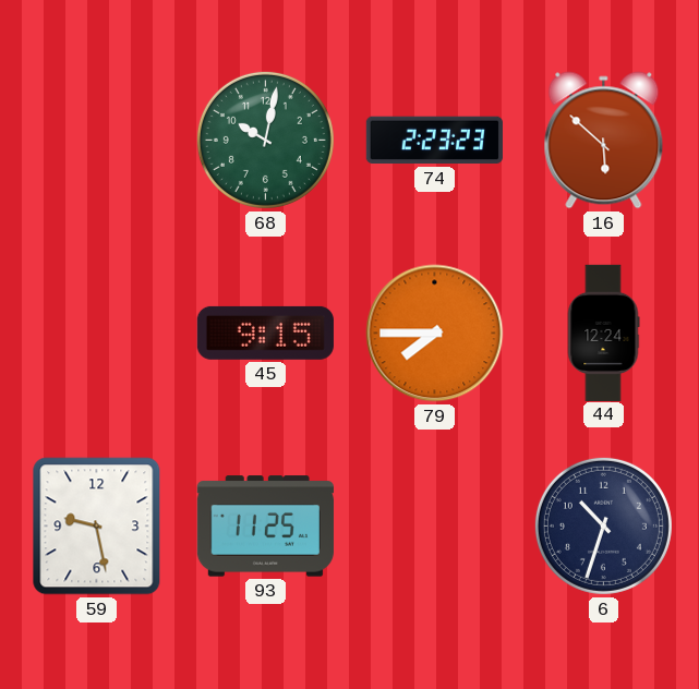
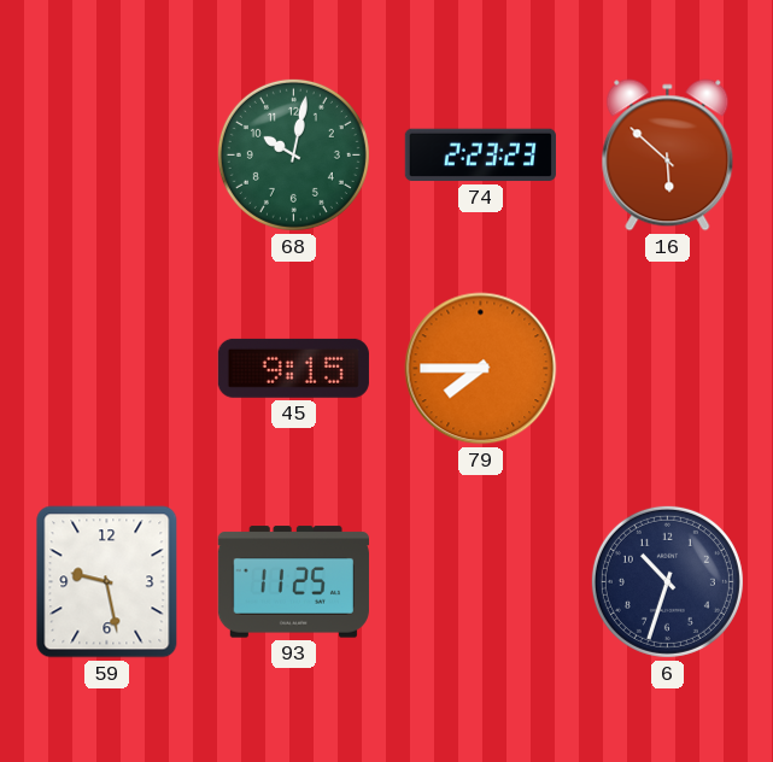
44: 12:24 -> none
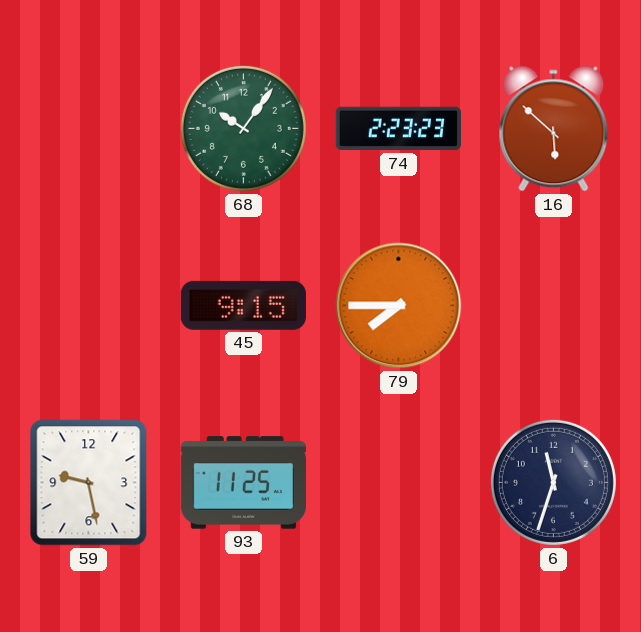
68: 10:02 -> 10:06
6: 10:33 -> 11:33
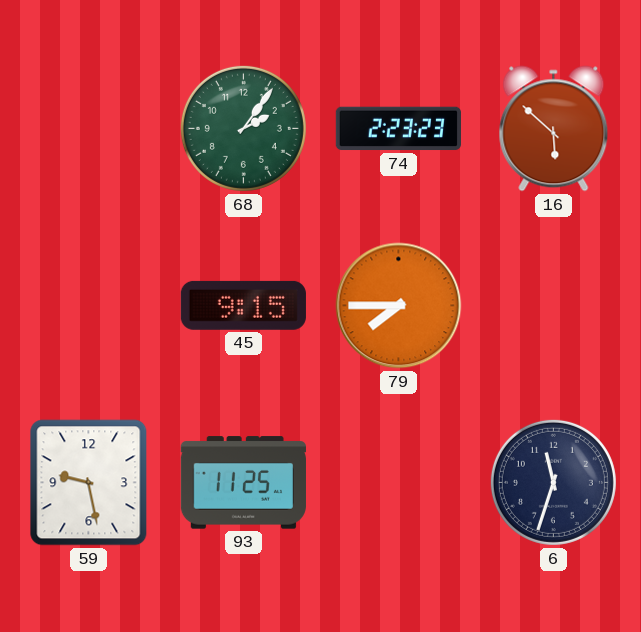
68: 10:06 -> 2:06
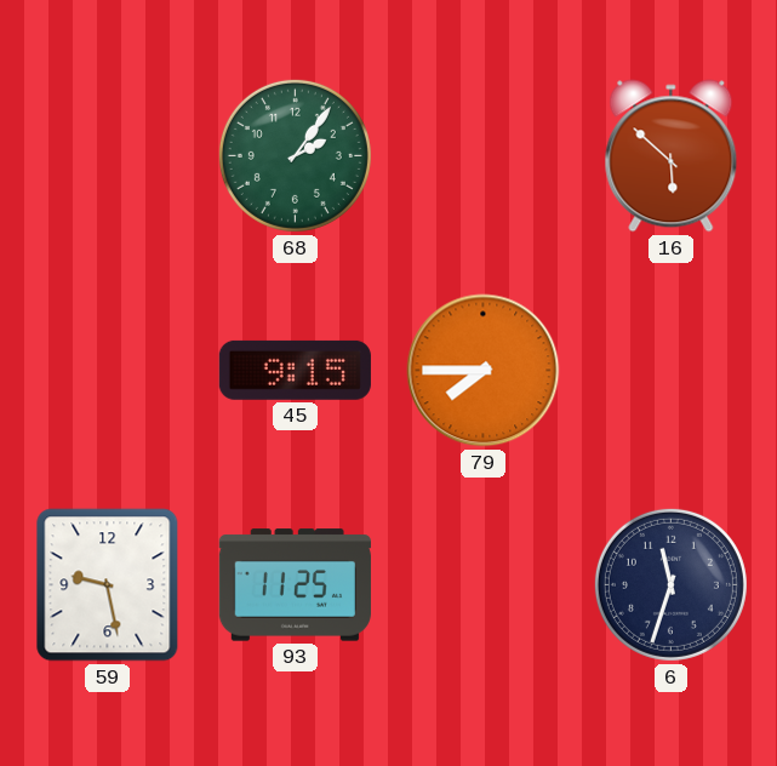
74: 2:23 -> none
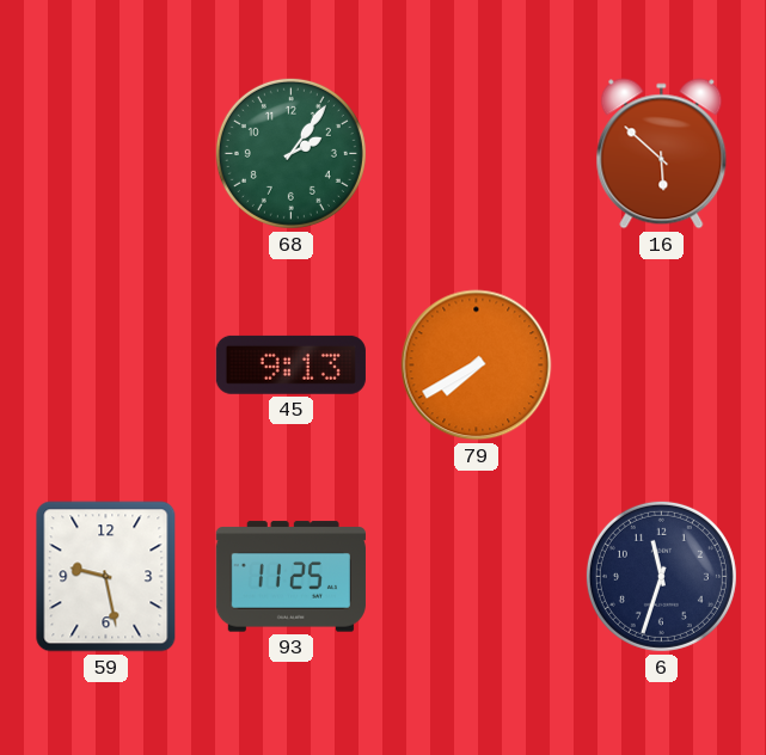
45: 9:15 -> 9:13
79: 7:45 -> 7:40
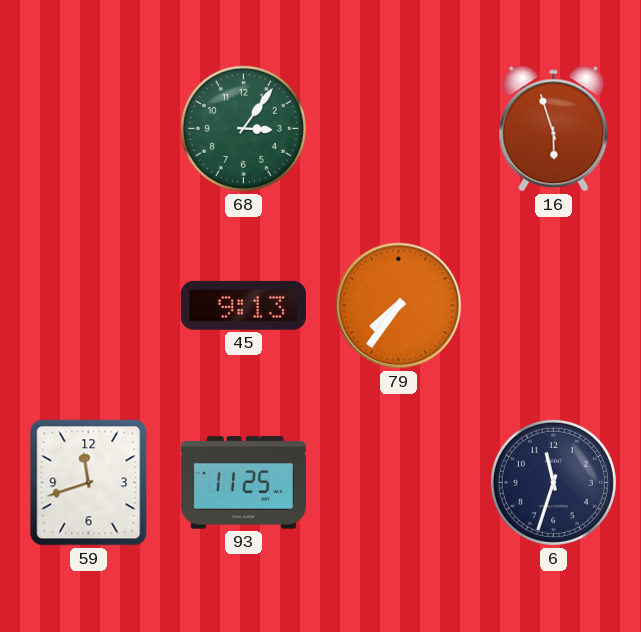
68: 2:06 -> 3:06
16: 5:52 -> 5:57
79: 7:40 -> 7:36
59: 9:28 -> 11:42
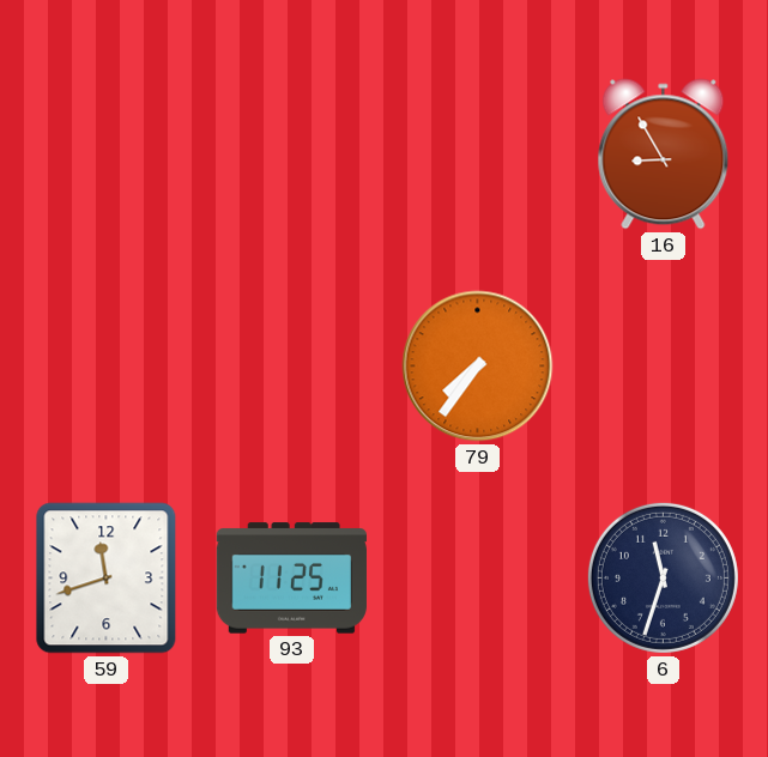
68: 3:06 -> none
16: 5:57 -> 8:55
45: 9:13 -> none
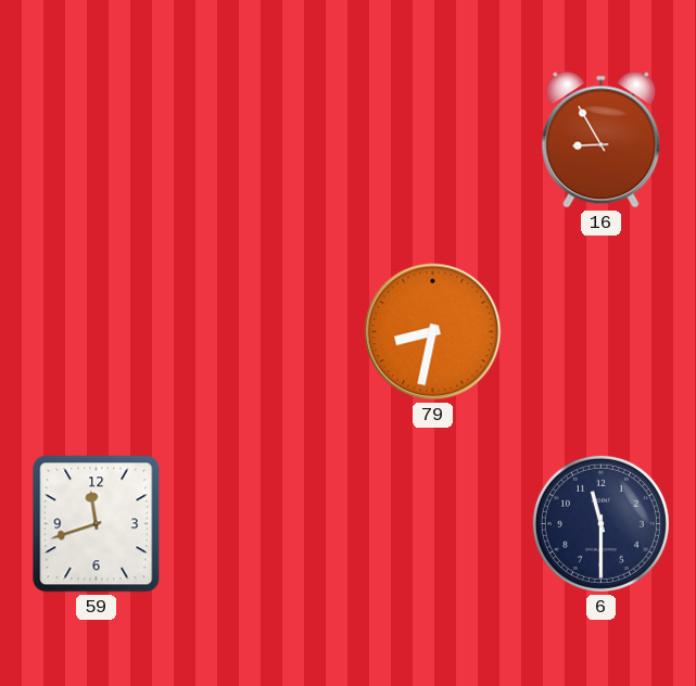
79: 7:36 -> 8:32
93: 11:25 -> none
6: 11:33 -> 11:30
